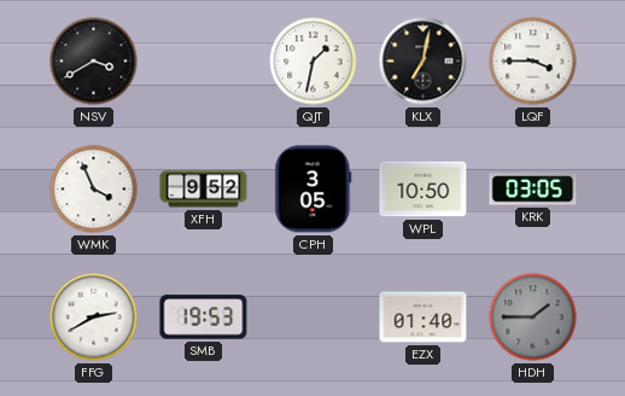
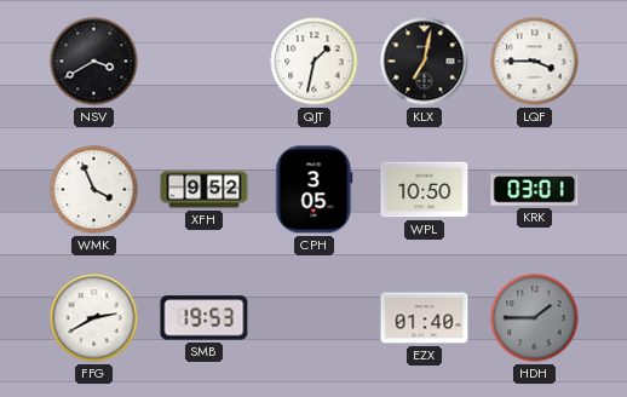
KRK: 03:05 -> 03:01
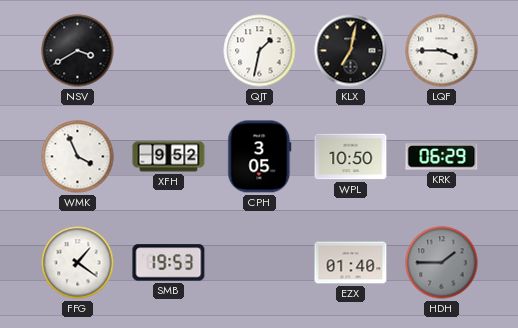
KRK: 03:01 -> 06:29
FFG: 2:40 -> 1:21
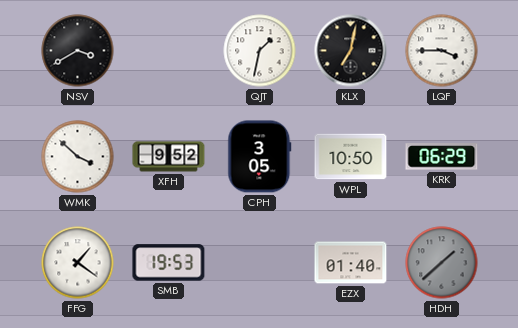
WMK: 3:56 -> 3:52
HDH: 1:45 -> 1:38
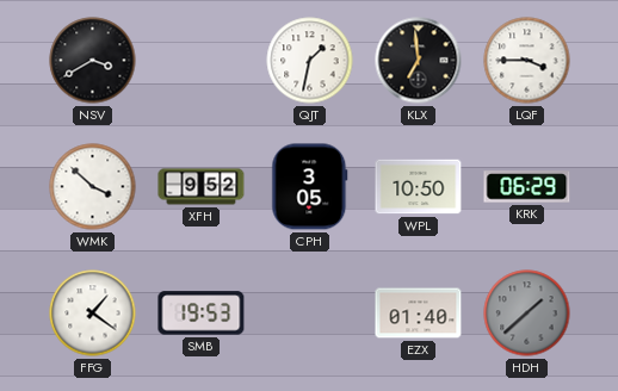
KLX: 7:02 -> 6:59
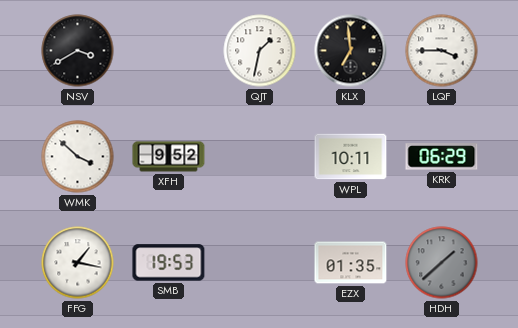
CPH: 3:05 -> none
WPL: 10:50 -> 10:11
FFG: 1:21 -> 1:17
EZX: 01:40 -> 01:35
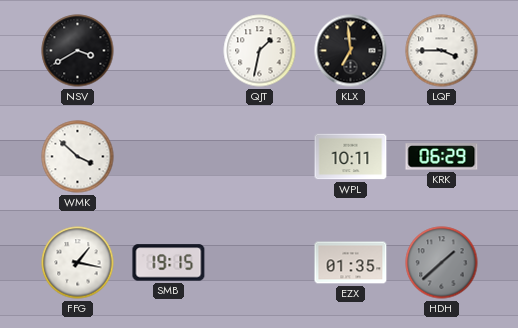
XFH: 9:52 -> none
SMB: 19:53 -> 19:15
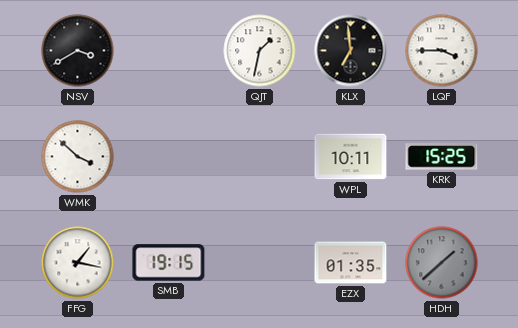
KRK: 06:29 -> 15:25
